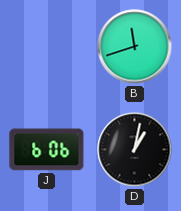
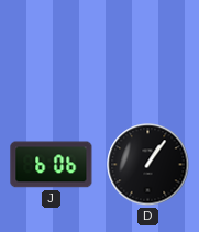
B: 11:42 -> none
D: 1:02 -> 1:06
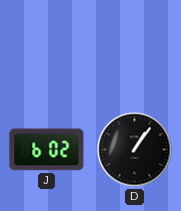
J: 6:06 -> 6:02
